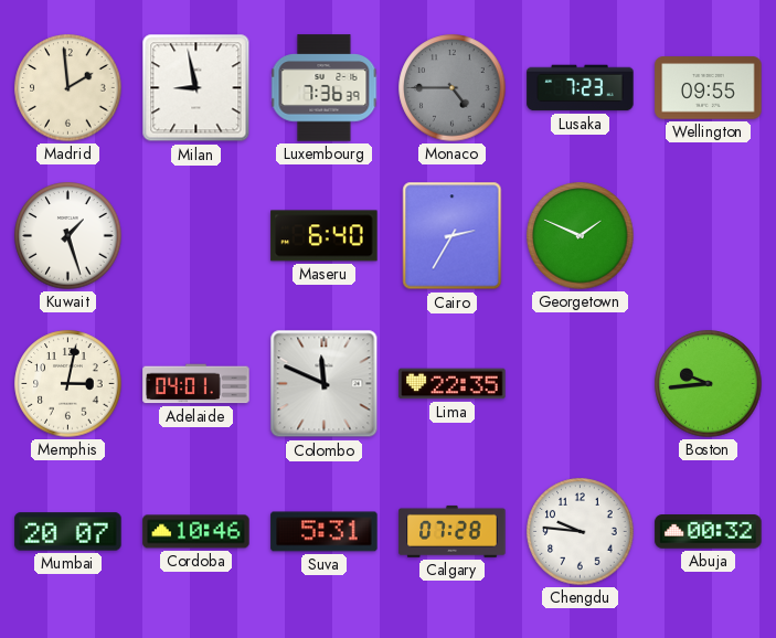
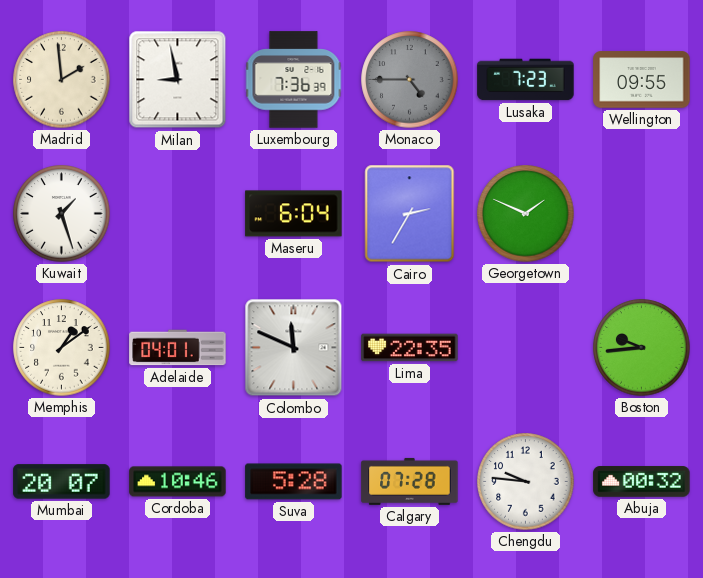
Maseru: 6:40 -> 6:04
Memphis: 3:02 -> 1:09
Suva: 5:31 -> 5:28
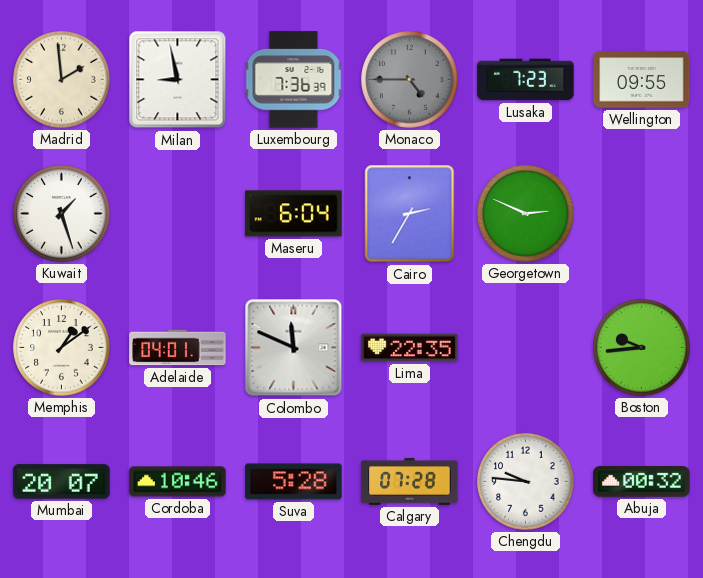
Georgetown: 1:49 -> 2:49
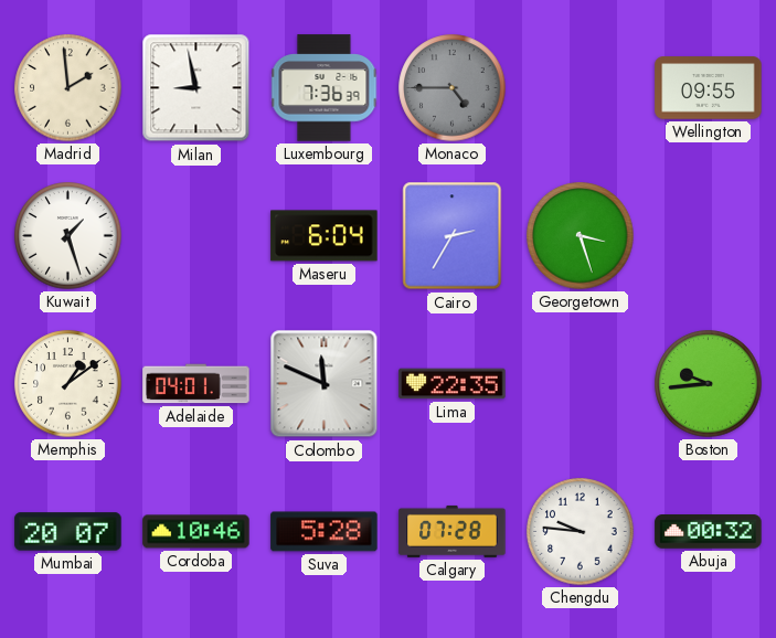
Lusaka: 7:23 -> none
Georgetown: 2:49 -> 3:27
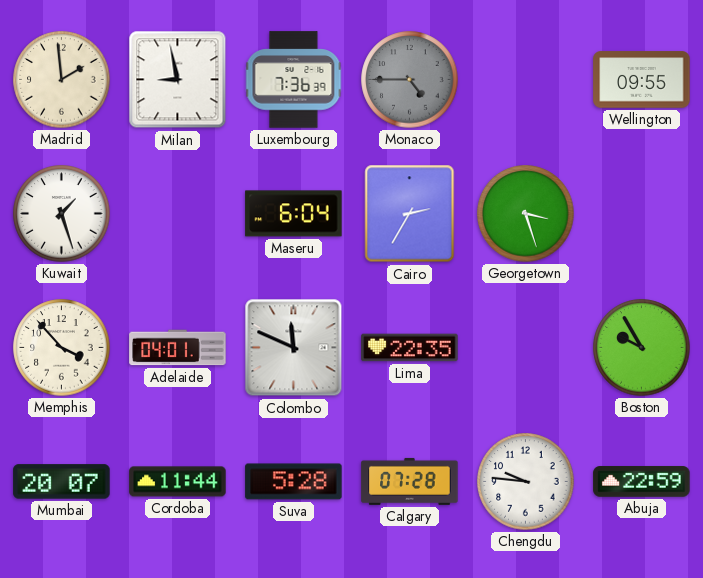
Memphis: 1:09 -> 3:53
Boston: 9:44 -> 9:55
Cordoba: 10:46 -> 11:44
Abuja: 00:32 -> 22:59
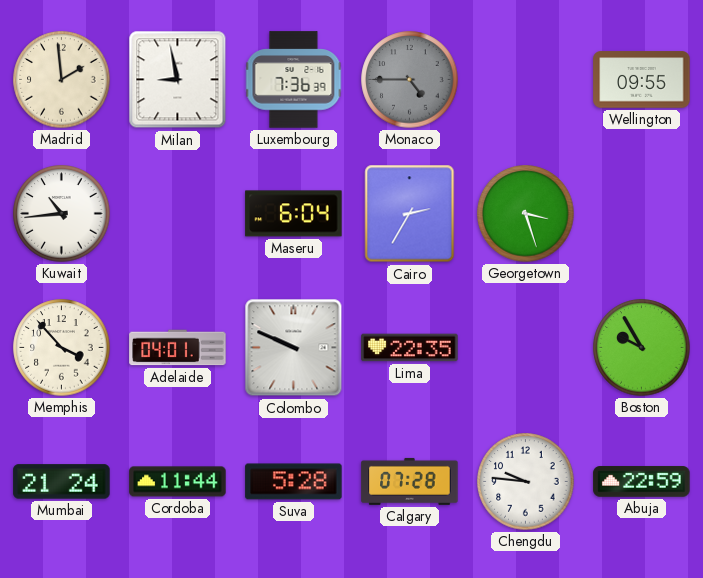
Kuwait: 1:27 -> 10:44
Colombo: 11:49 -> 9:49
Mumbai: 20:07 -> 21:24
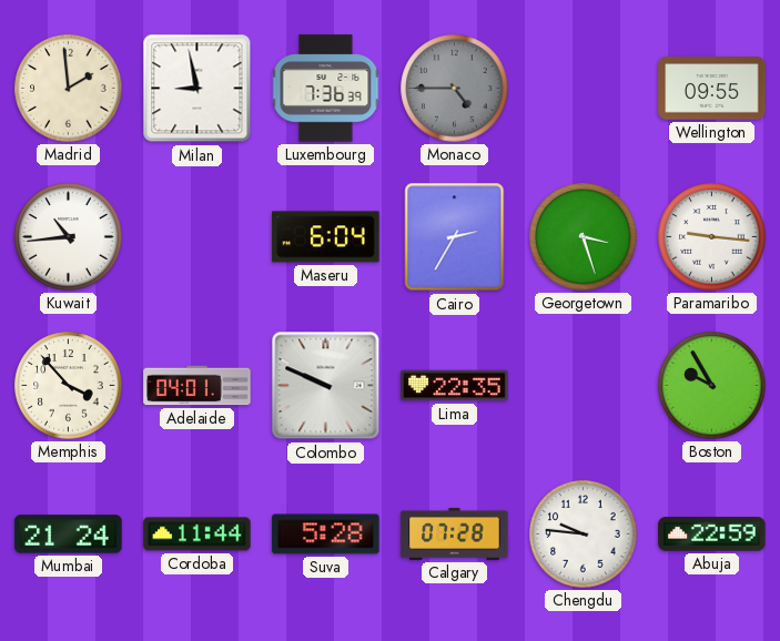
Paramaribo: none -> 9:16
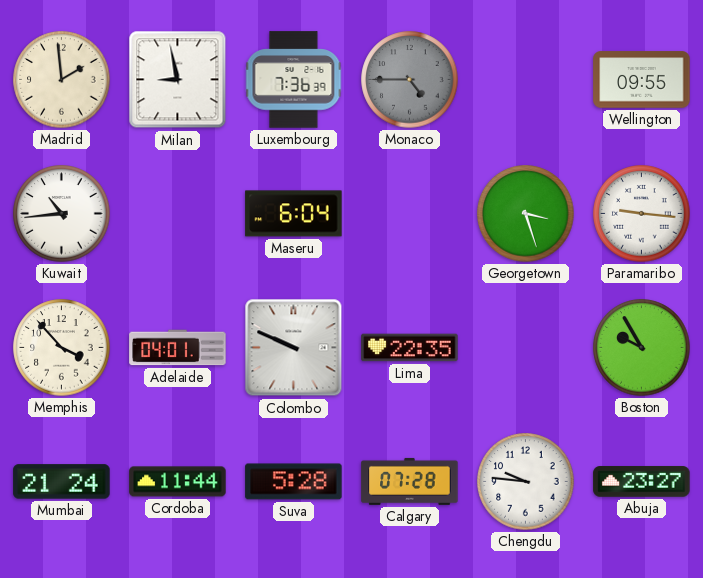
Cairo: 2:35 -> none
Abuja: 22:59 -> 23:27
